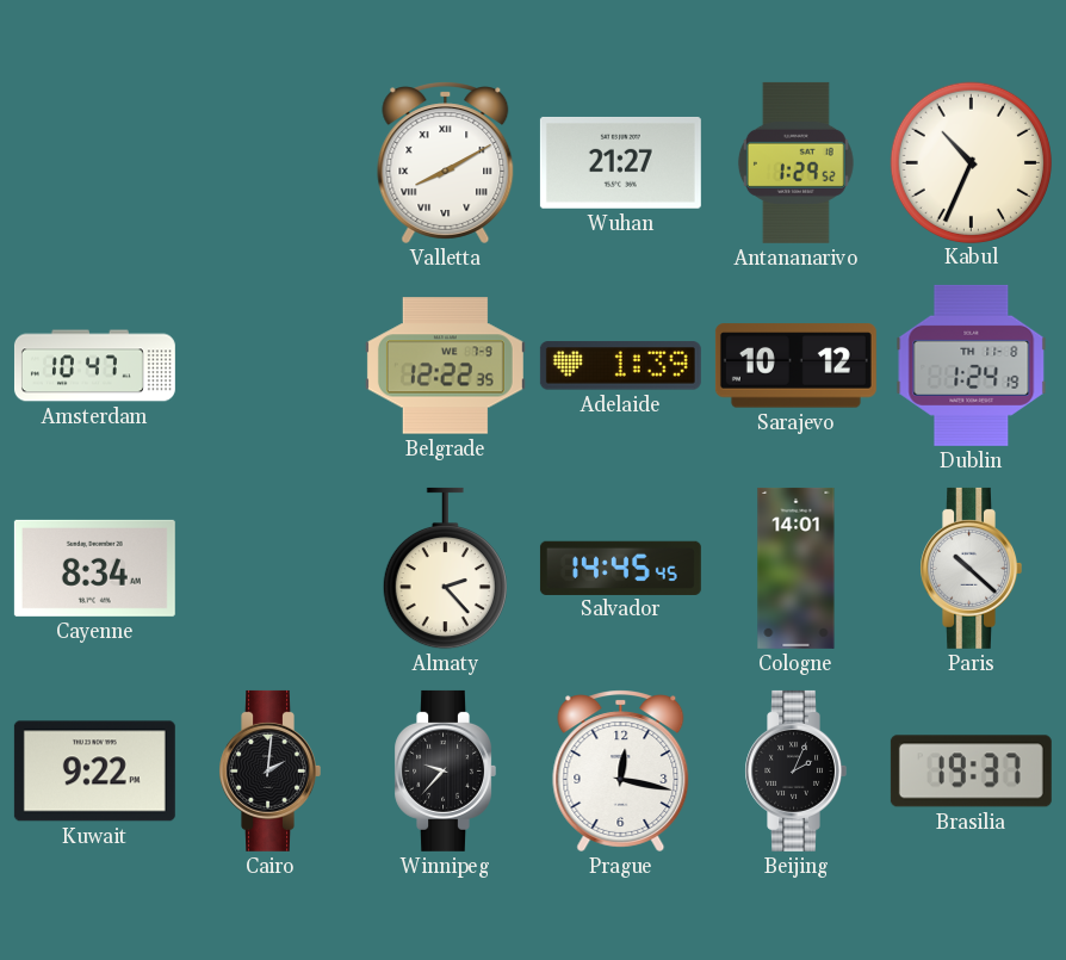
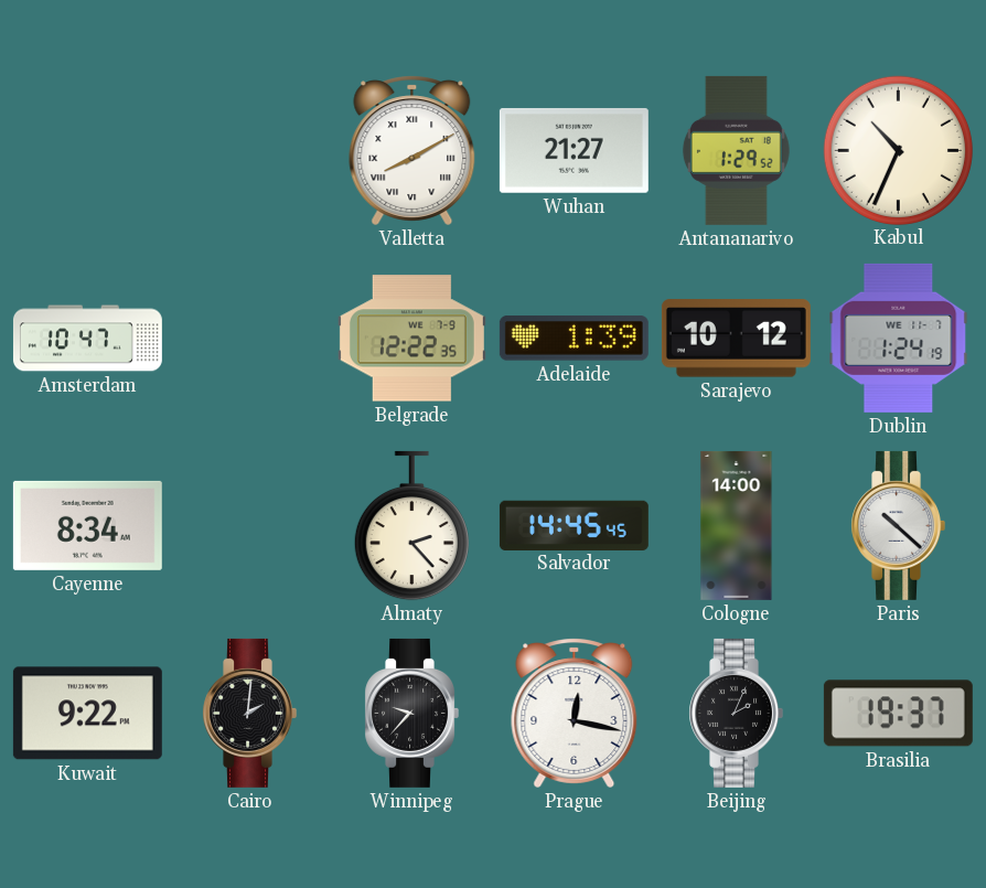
Dublin date: TH 11-8 -> WE 11-7
Cologne: 14:01 -> 14:00
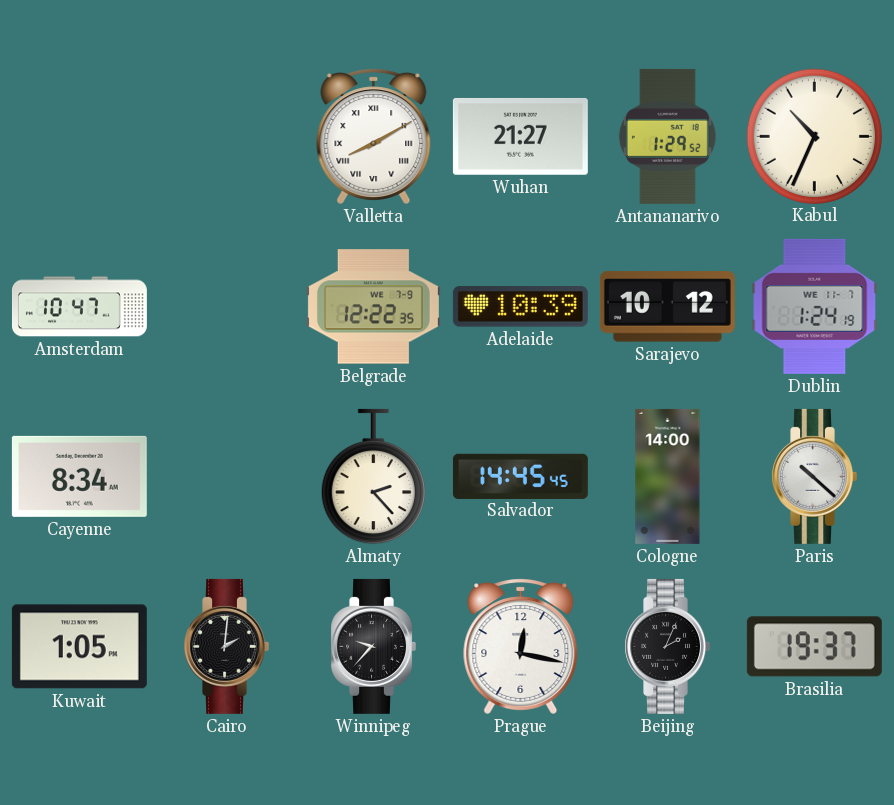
Adelaide: 1:39 -> 10:39
Kuwait: 9:22 -> 1:05
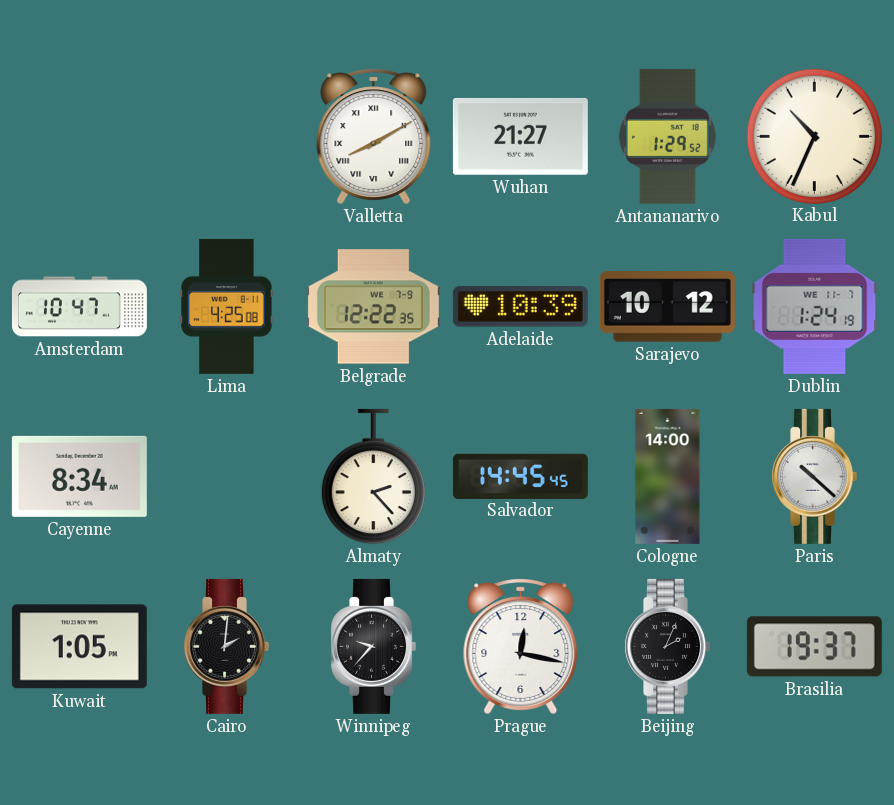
Lima: none -> 4:25
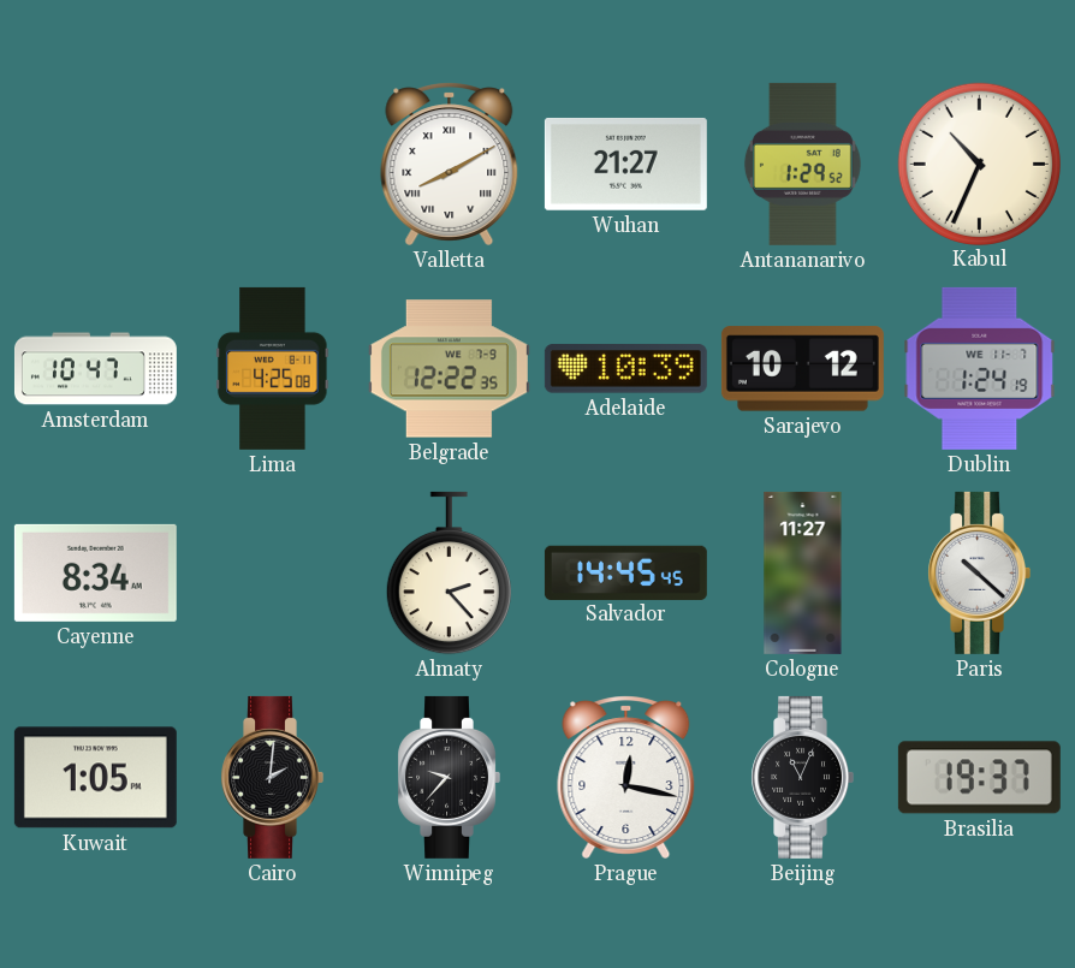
Cologne: 14:00 -> 11:27
Beijing: 2:04 -> 11:04
